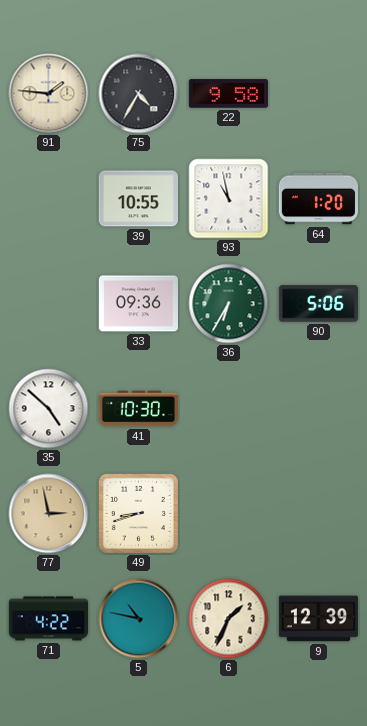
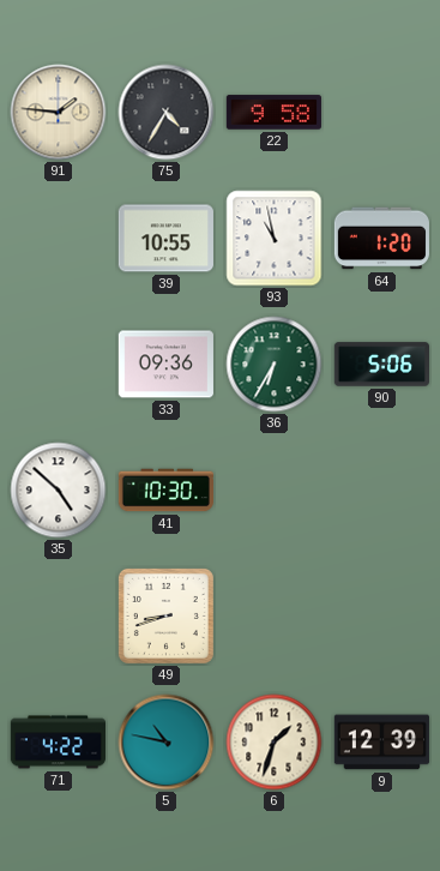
77: 2:58 -> none
6: 1:34 -> 1:33
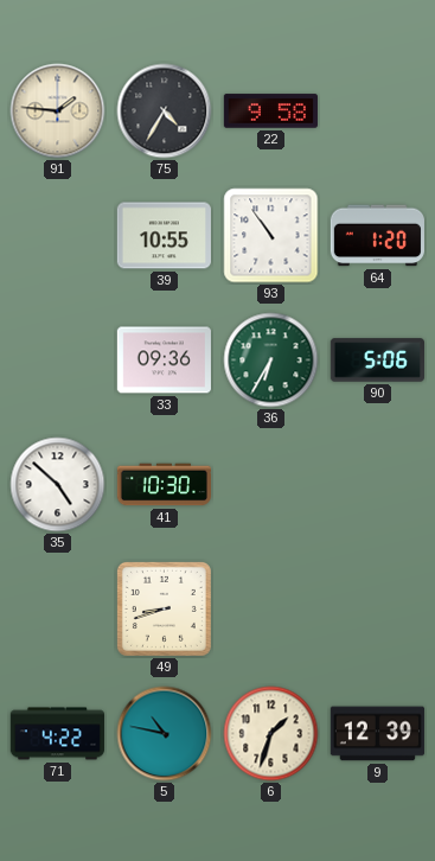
93: 10:58 -> 10:54
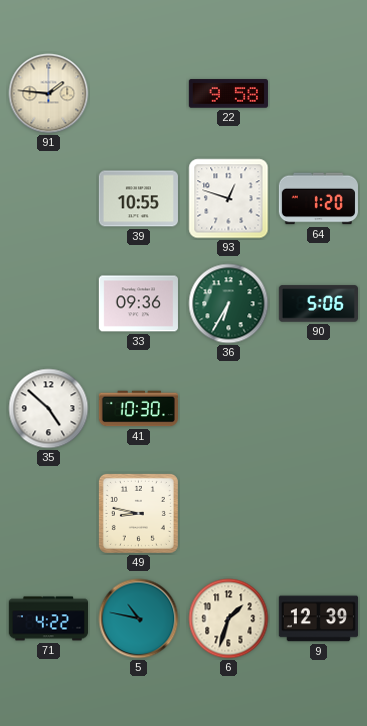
75: 4:35 -> none
93: 10:54 -> 12:48
49: 8:42 -> 8:47
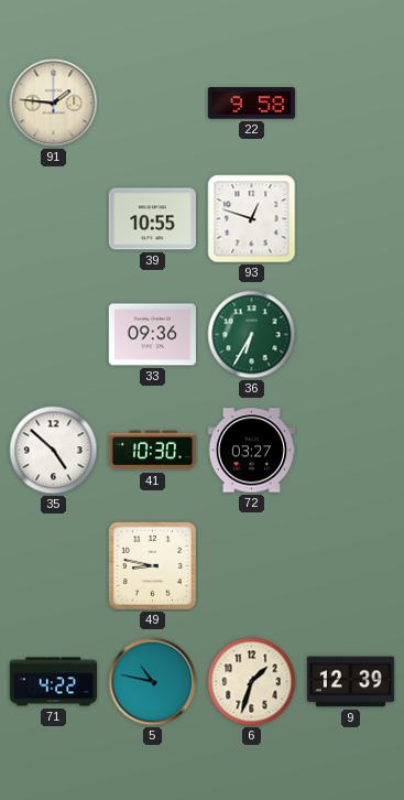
64: 1:20 -> none
90: 5:06 -> none
72: none -> 03:27
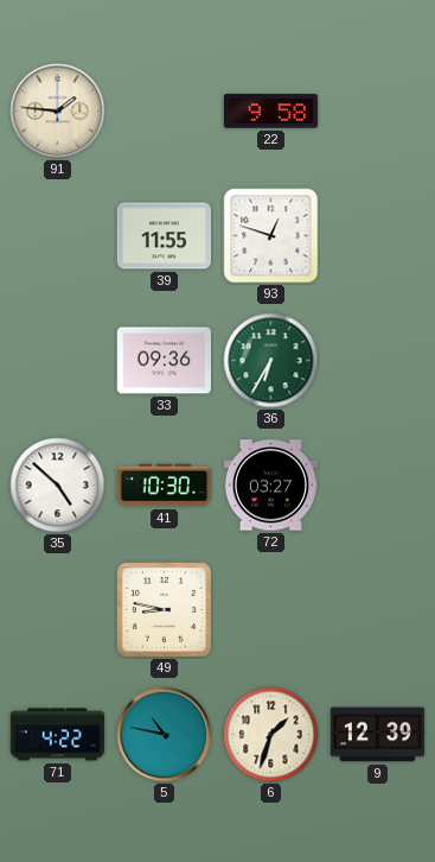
39: 10:55 -> 11:55
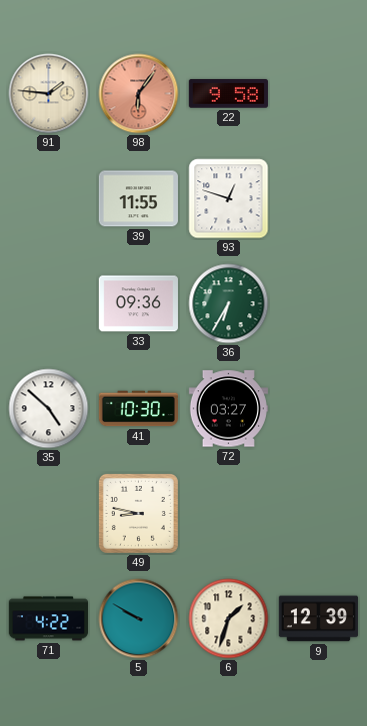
98: none -> 6:06
5: 10:47 -> 9:50
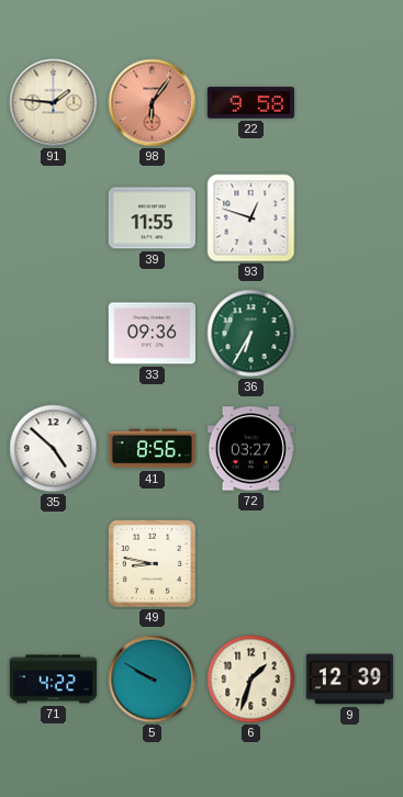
41: 10:30 -> 8:56
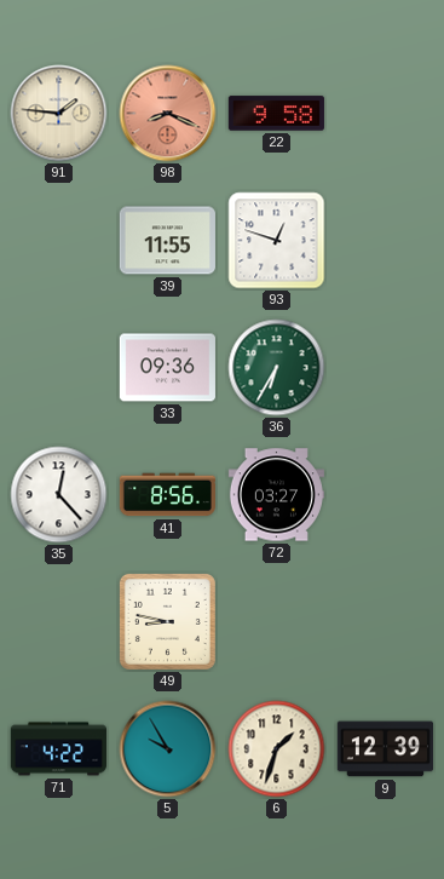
98: 6:06 -> 8:19
35: 4:52 -> 12:23
5: 9:50 -> 9:55
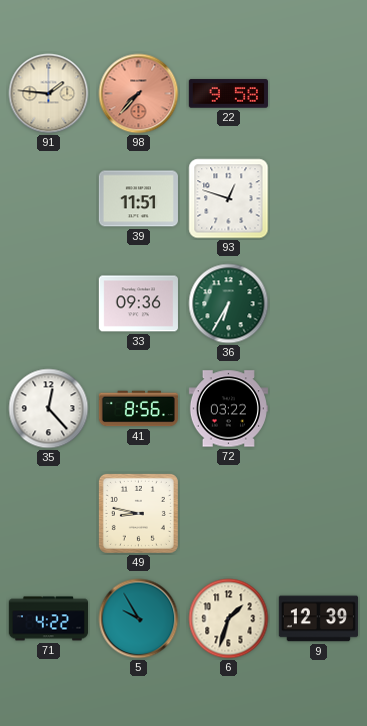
98: 8:19 -> 7:37
39: 11:55 -> 11:51
72: 03:27 -> 03:22
